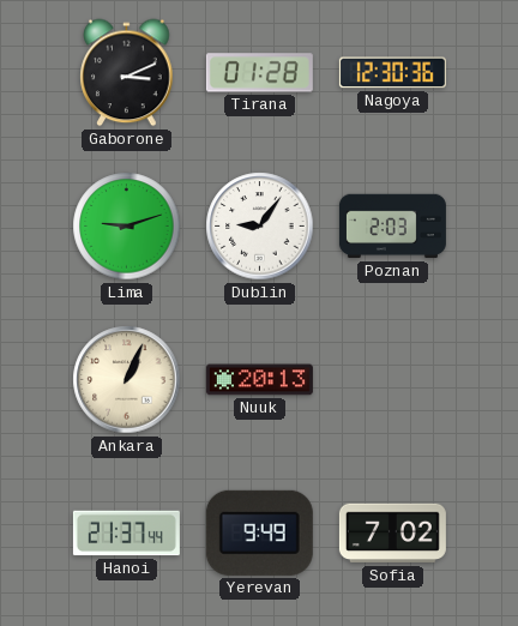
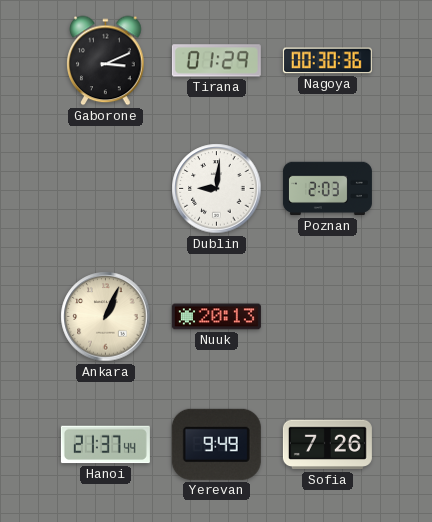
Tirana: 01:28 -> 01:29
Nagoya: 12:30 -> 00:30
Lima: 9:12 -> none
Dublin: 9:06 -> 9:01
Sofia: 7:02 -> 7:26
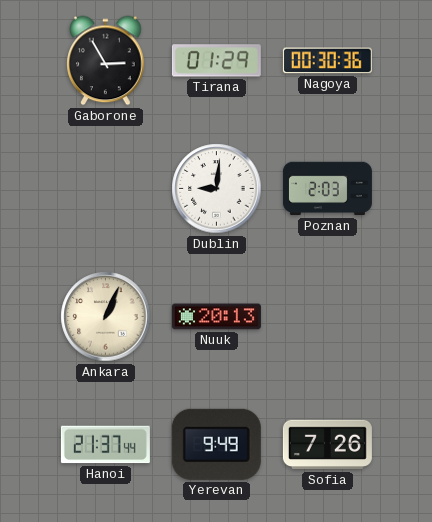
Gaborone: 3:11 -> 2:55
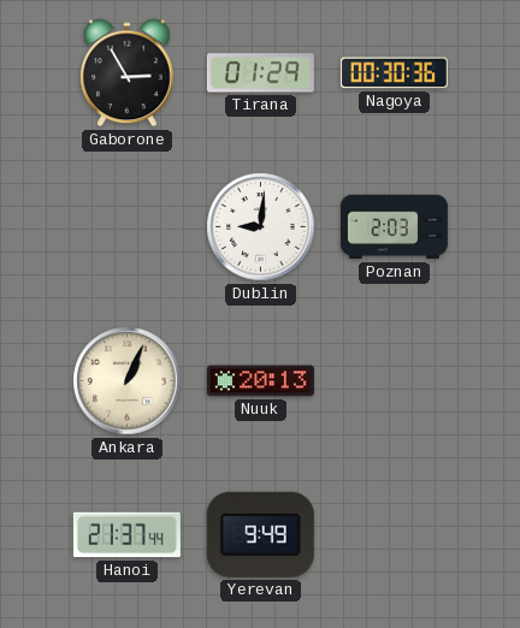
Sofia: 7:26 -> none
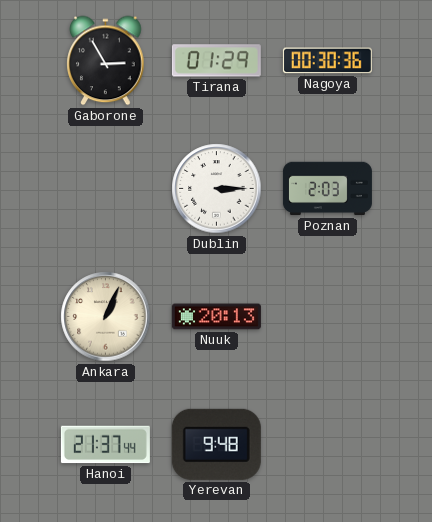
Dublin: 9:01 -> 3:15
Yerevan: 9:49 -> 9:48
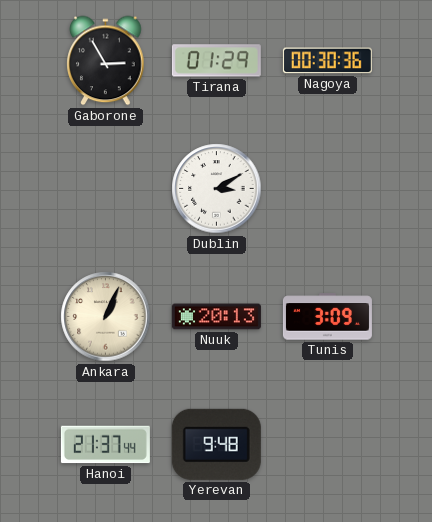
Dublin: 3:15 -> 3:10
Poznan: 2:03 -> none
Tunis: none -> 3:09
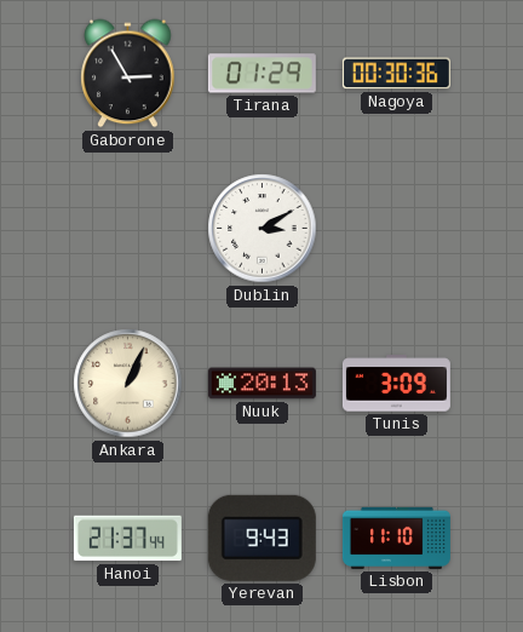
Yerevan: 9:48 -> 9:43
Lisbon: none -> 11:10
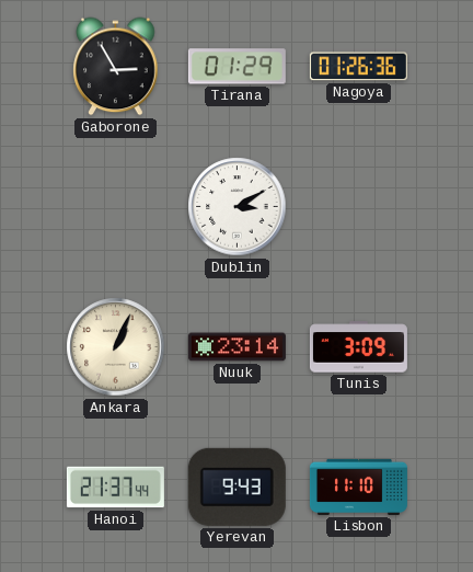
Nagoya: 00:30 -> 01:26
Nuuk: 20:13 -> 23:14
